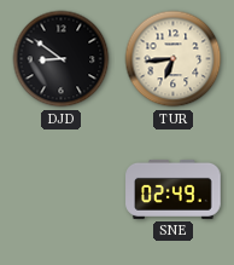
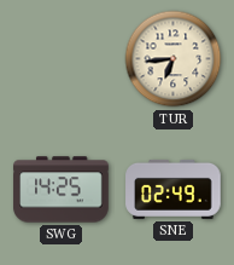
DJD: 8:51 -> none
SWG: none -> 14:25
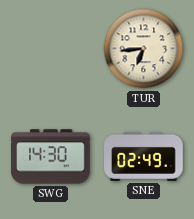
SWG: 14:25 -> 14:30
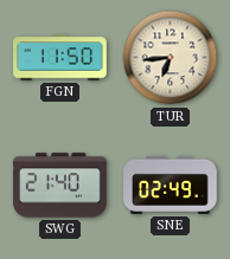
FGN: none -> 11:50
SWG: 14:30 -> 21:40
